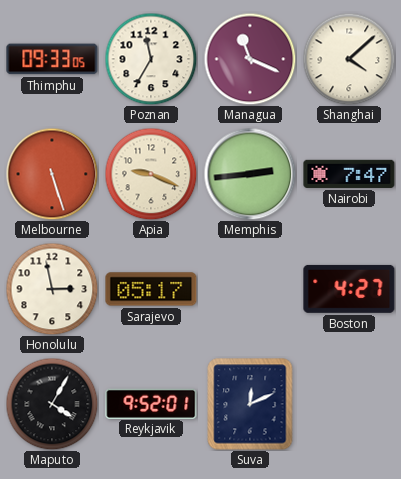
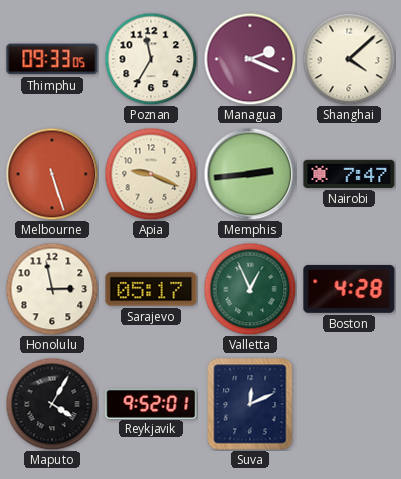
Managua: 11:19 -> 2:19
Valletta: none -> 12:56
Boston: 4:27 -> 4:28
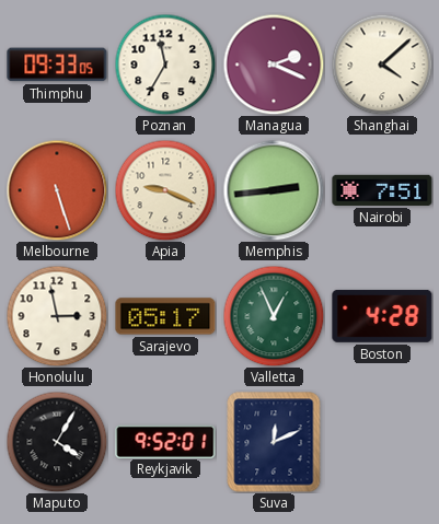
Nairobi: 7:47 -> 7:51
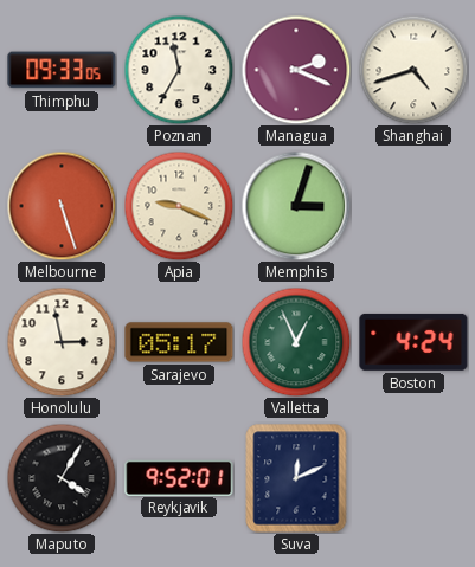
Shanghai: 4:08 -> 4:42
Memphis: 2:44 -> 3:03
Nairobi: 7:51 -> none
Boston: 4:28 -> 4:24
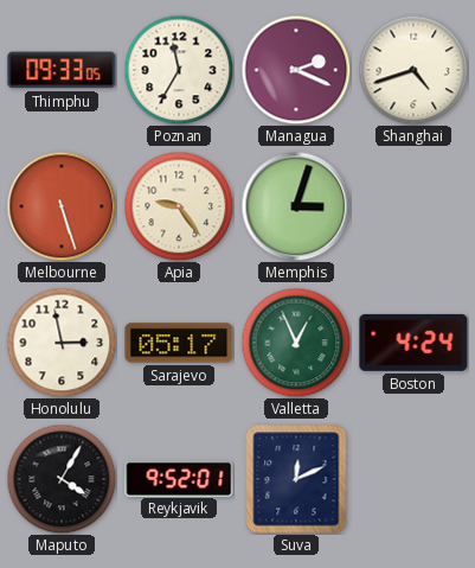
Apia: 9:19 -> 9:24
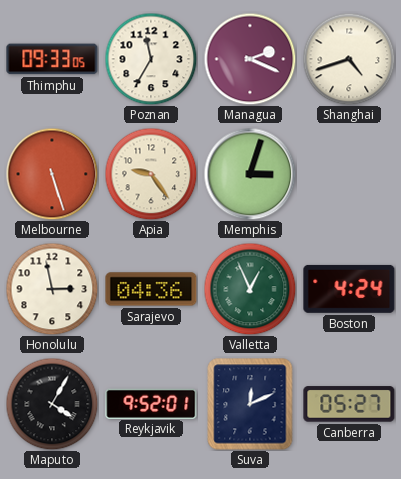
Sarajevo: 05:17 -> 04:36
Canberra: none -> 05:27
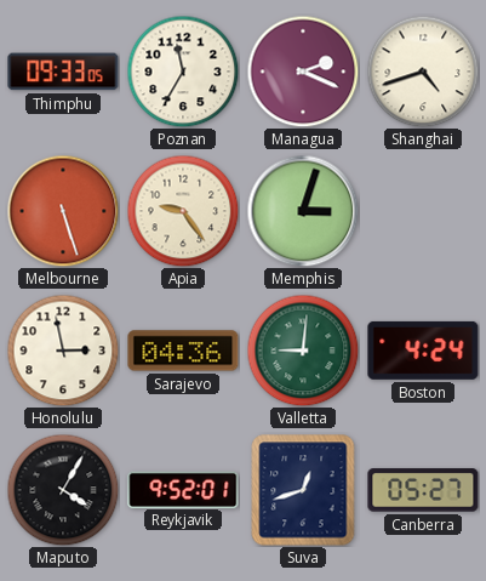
Valletta: 12:56 -> 9:01
Suva: 12:11 -> 12:42
